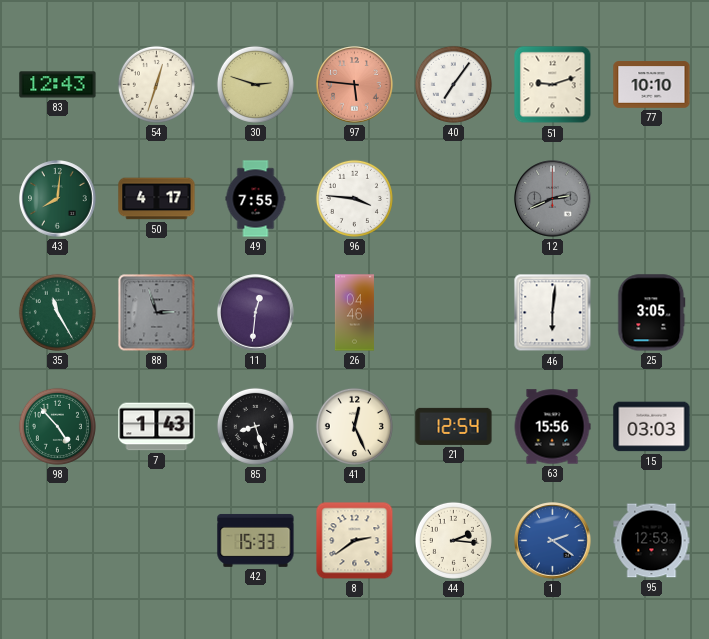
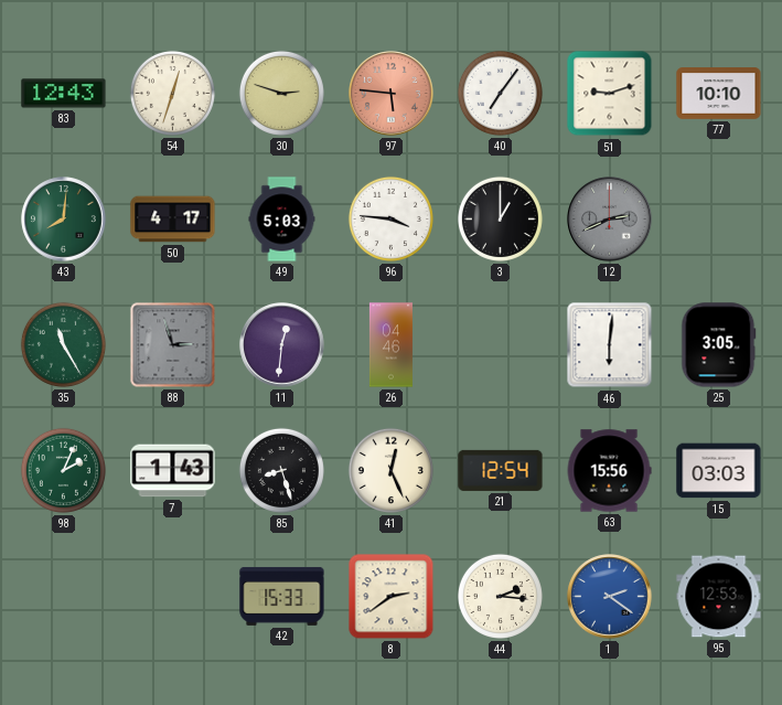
49: 7:55 -> 5:03
3: none -> 1:00
98: 4:53 -> 2:04
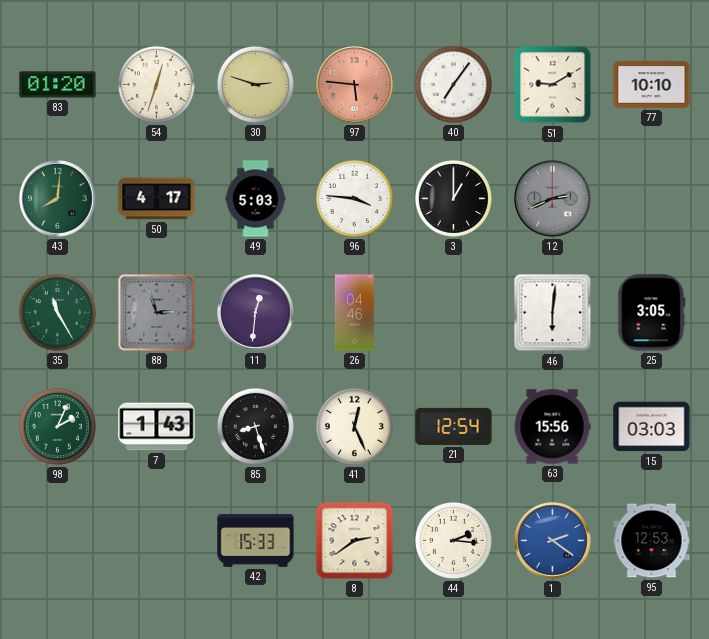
83: 12:43 -> 01:20
51: 9:12 -> 9:10
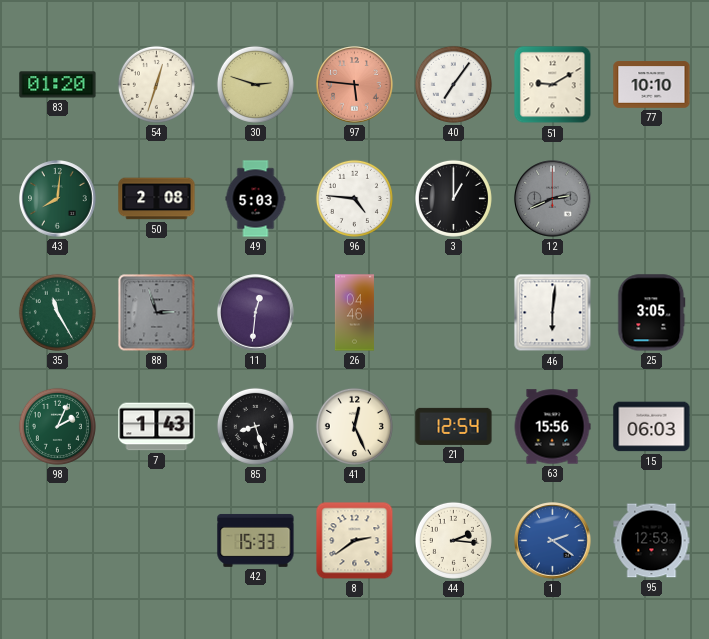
50: 4:17 -> 2:08
96: 3:46 -> 4:46
15: 03:03 -> 06:03
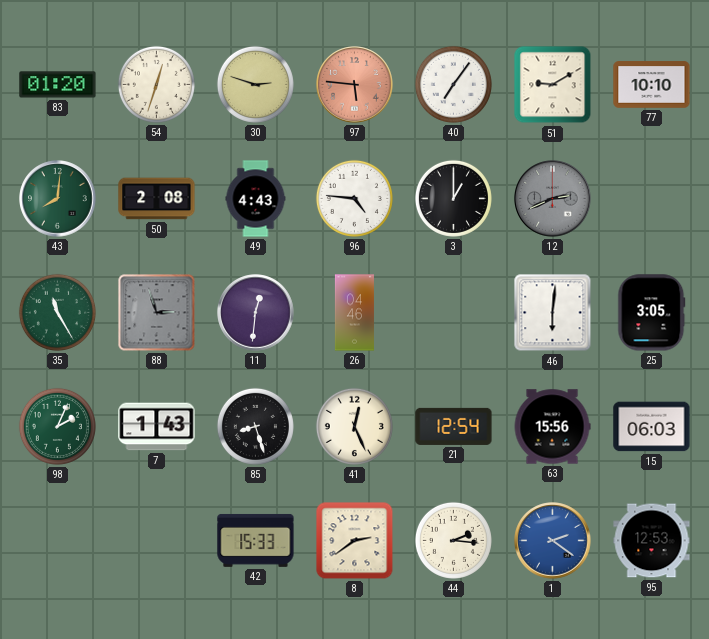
49: 5:03 -> 4:43
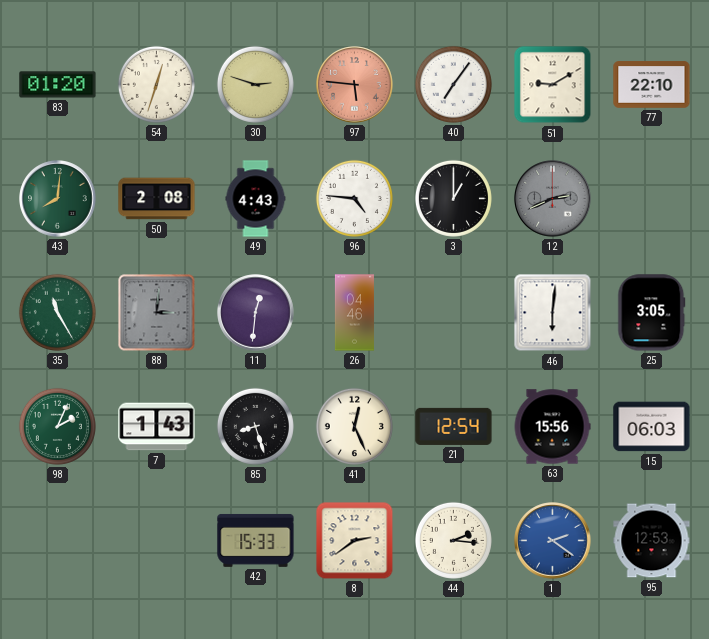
77: 10:10 -> 22:10
88: 2:57 -> 3:01
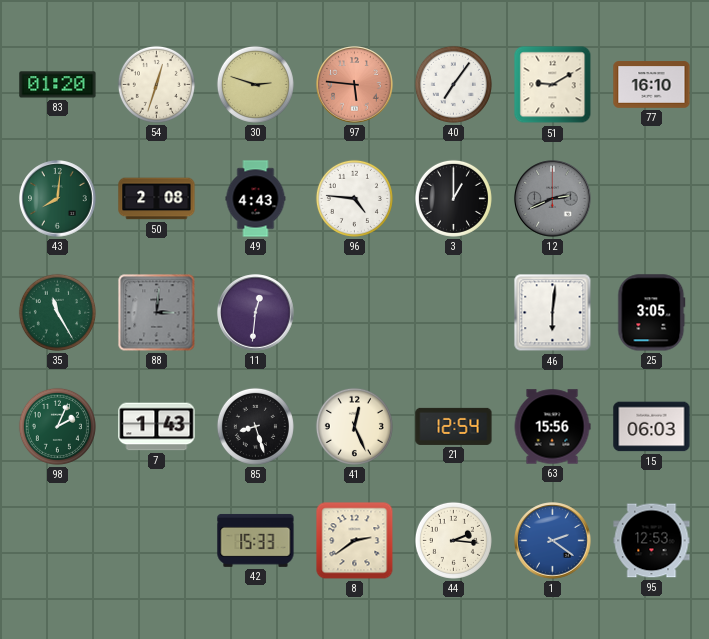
77: 22:10 -> 16:10
26: 04:46 -> none
